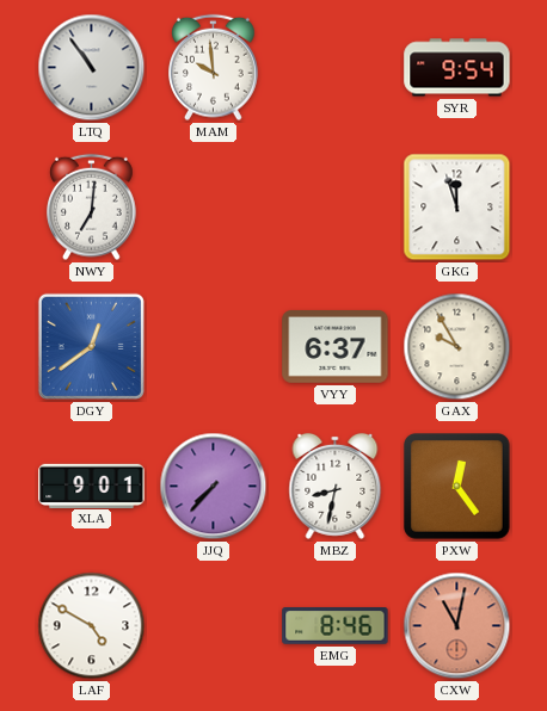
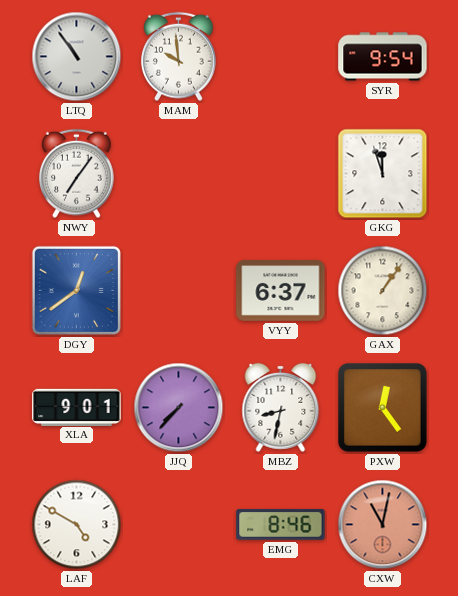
NWY: 7:01 -> 7:06
GAX: 9:55 -> 1:06
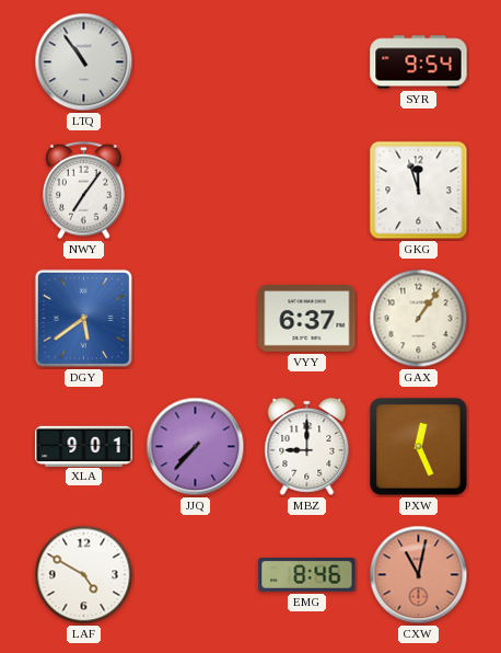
MAM: 9:59 -> none
DGY: 12:39 -> 5:39
MBZ: 8:32 -> 9:00
PXW: 12:24 -> 12:26
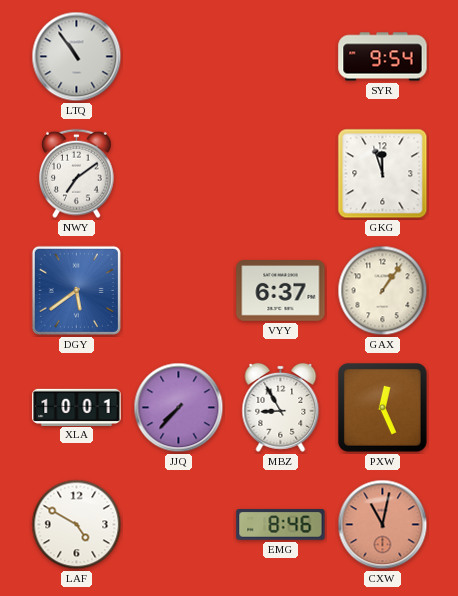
NWY: 7:06 -> 7:09
XLA: 9:01 -> 10:01
MBZ: 9:00 -> 8:55
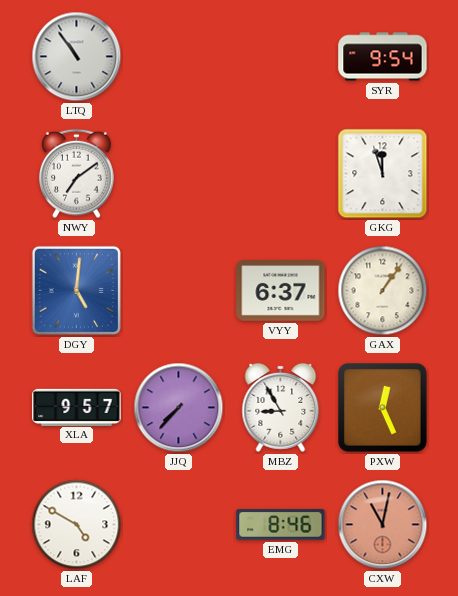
DGY: 5:39 -> 5:01
XLA: 10:01 -> 9:57
